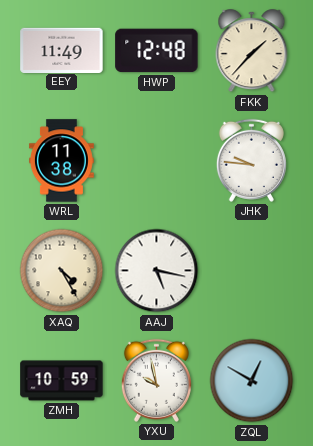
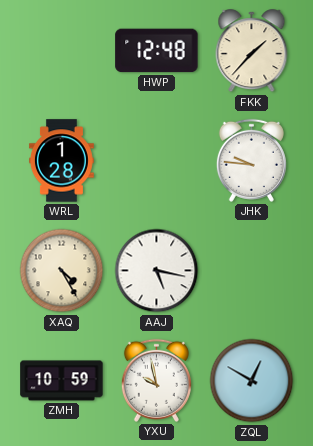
EEY: 11:49 -> none
WRL: 11:38 -> 1:28
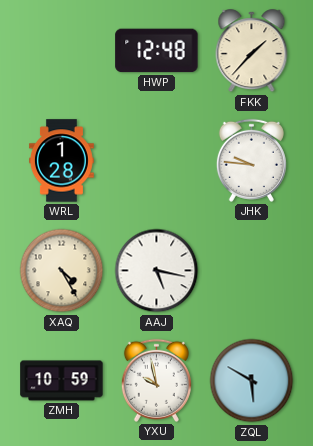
ZQL: 12:50 -> 5:50
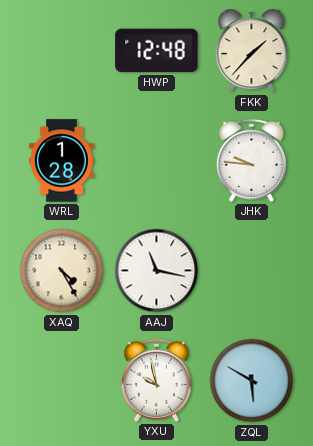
AAJ: 5:17 -> 11:17
ZMH: 10:59 -> none
